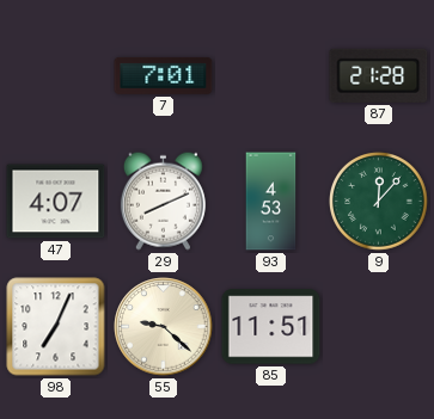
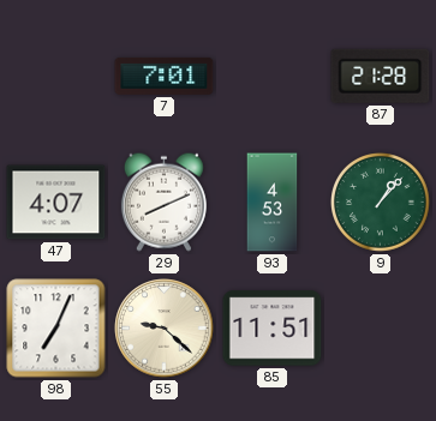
9: 12:07 -> 1:07
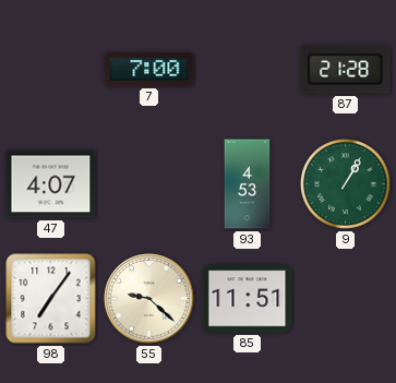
7: 7:01 -> 7:00
29: 8:11 -> none
9: 1:07 -> 1:05
98: 7:04 -> 7:06
